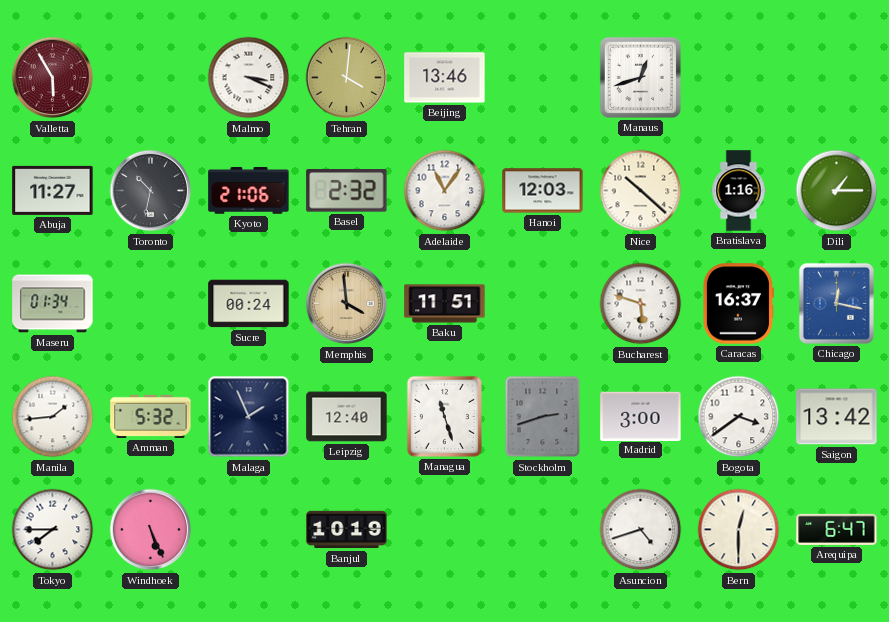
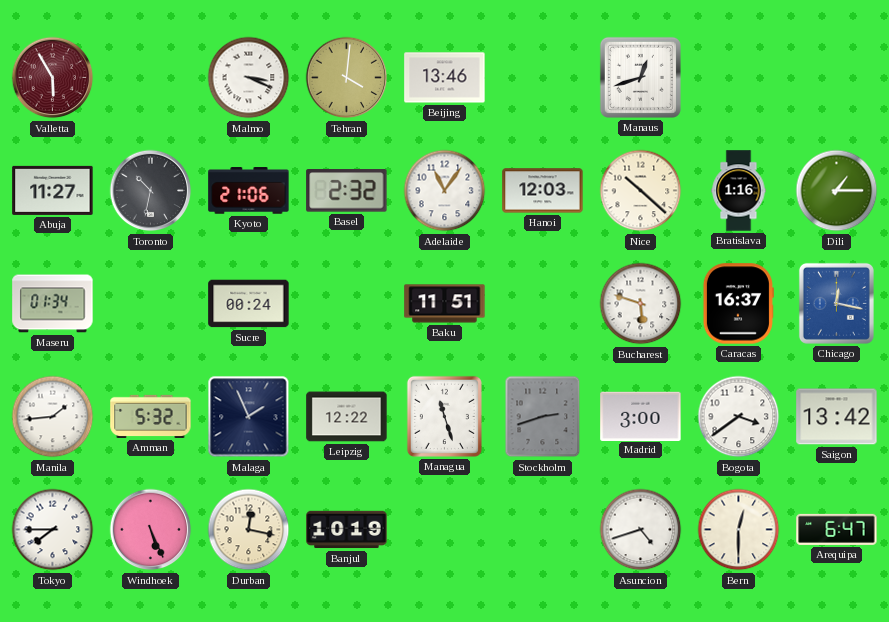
Memphis: 3:59 -> none
Leipzig: 12:40 -> 12:22
Durban: none -> 12:17
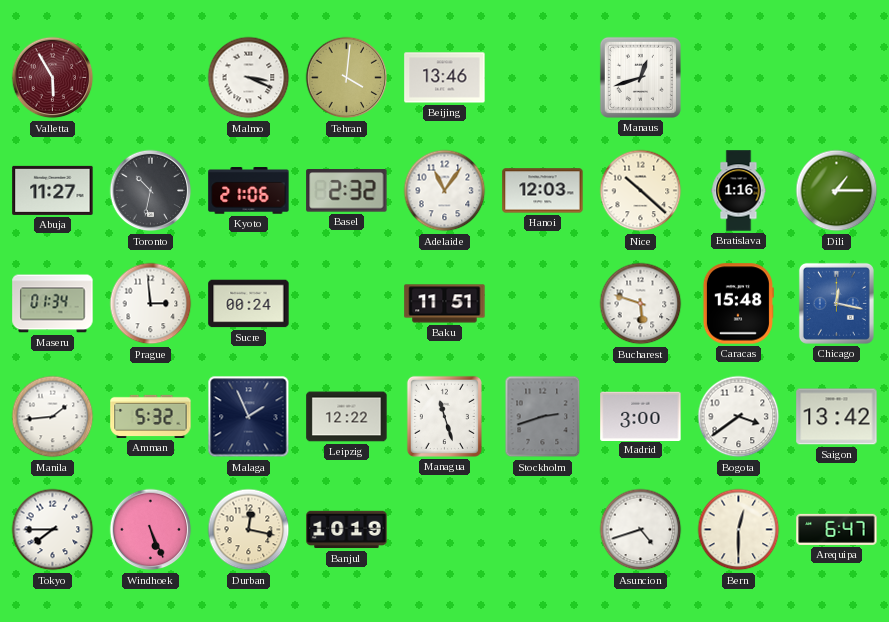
Prague: none -> 2:59
Caracas: 16:37 -> 15:48
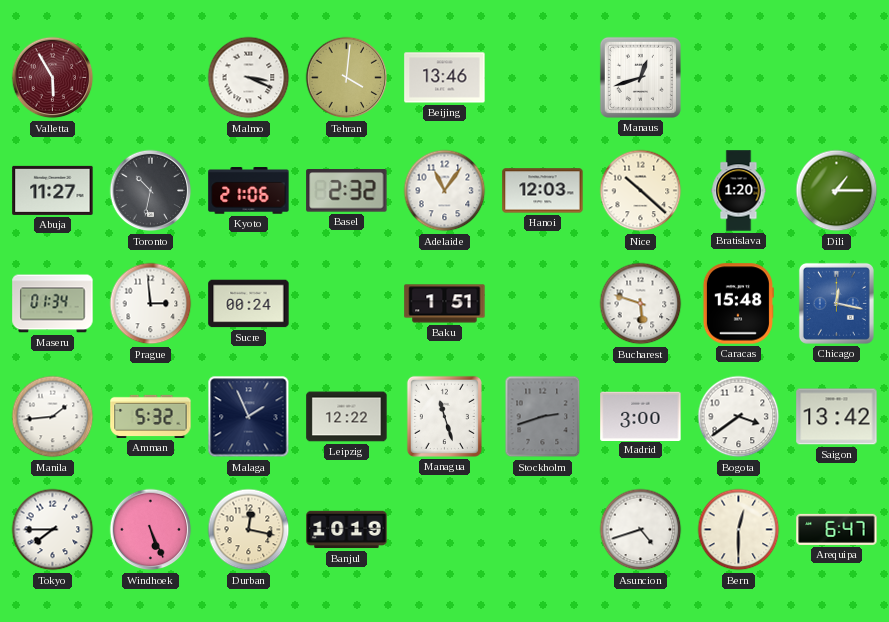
Bratislava: 1:16 -> 1:20
Baku: 11:51 -> 1:51
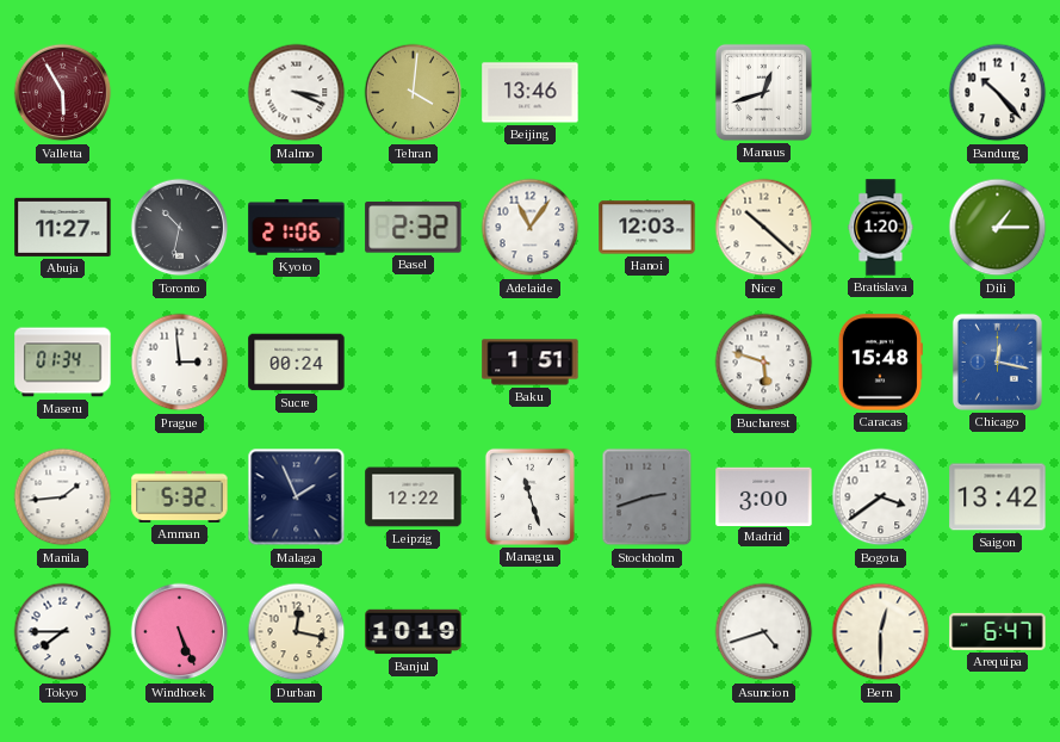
Bandung: none -> 10:23
